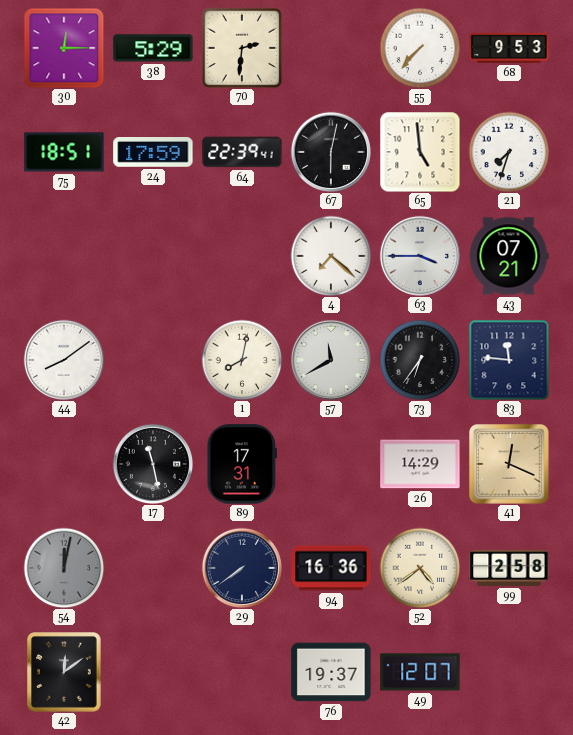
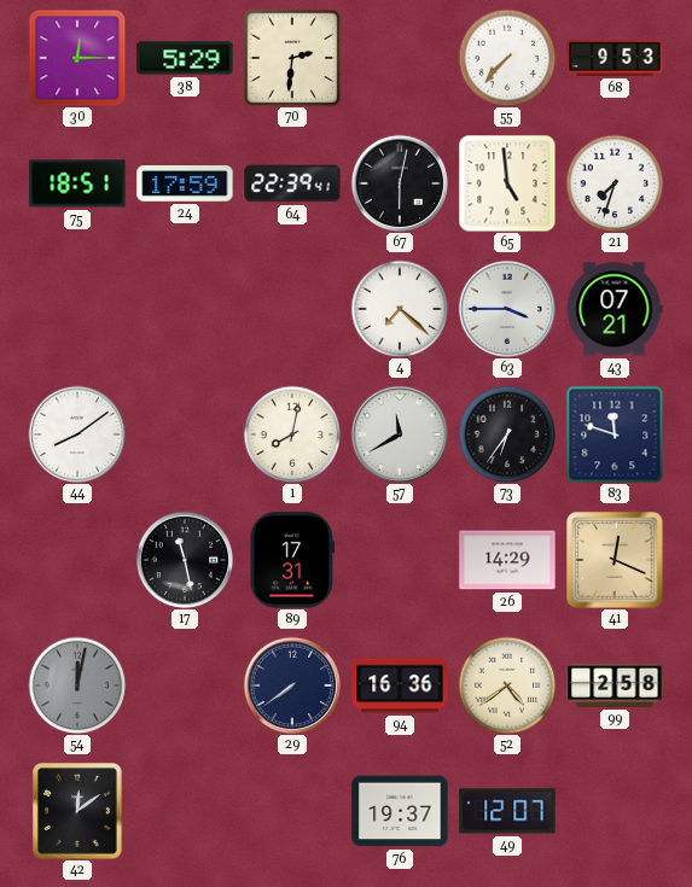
83: 11:46 -> 11:48
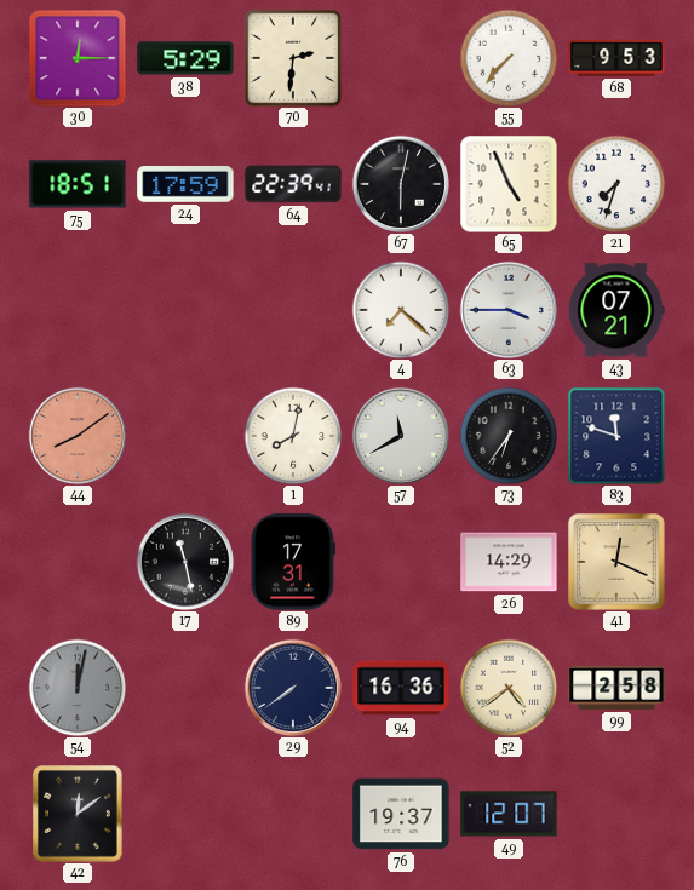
65: 4:59 -> 4:56
44 dial: white -> salmon
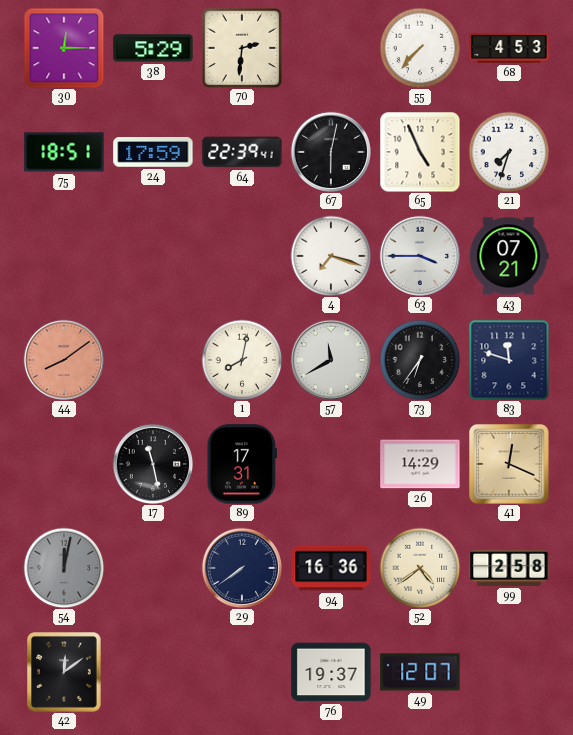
68: 9:53 -> 4:53
4: 7:22 -> 7:18
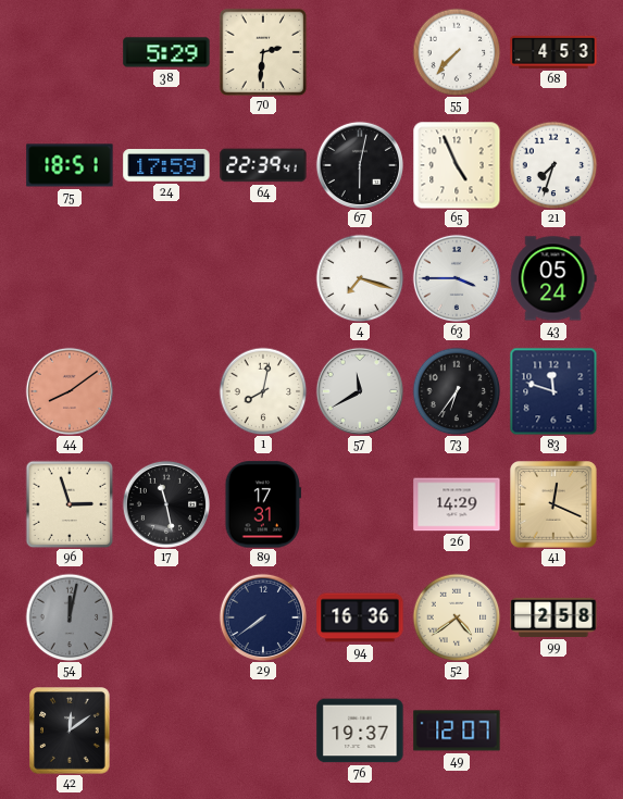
30: 12:15 -> none
43: 07:21 -> 05:24
96: none -> 2:57
